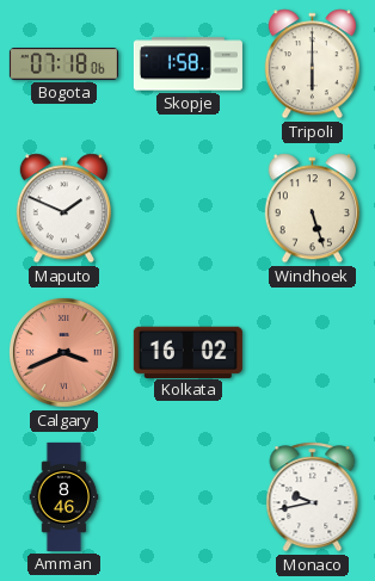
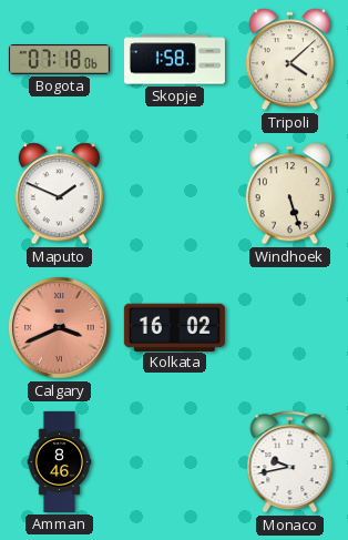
Tripoli: 6:00 -> 4:08
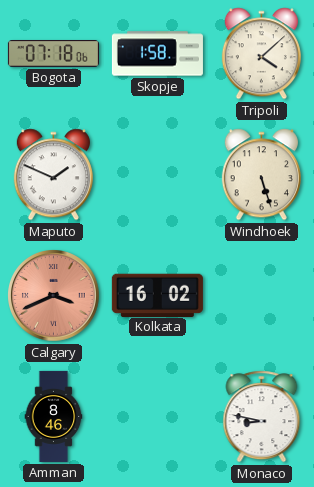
Monaco: 9:43 -> 8:47
